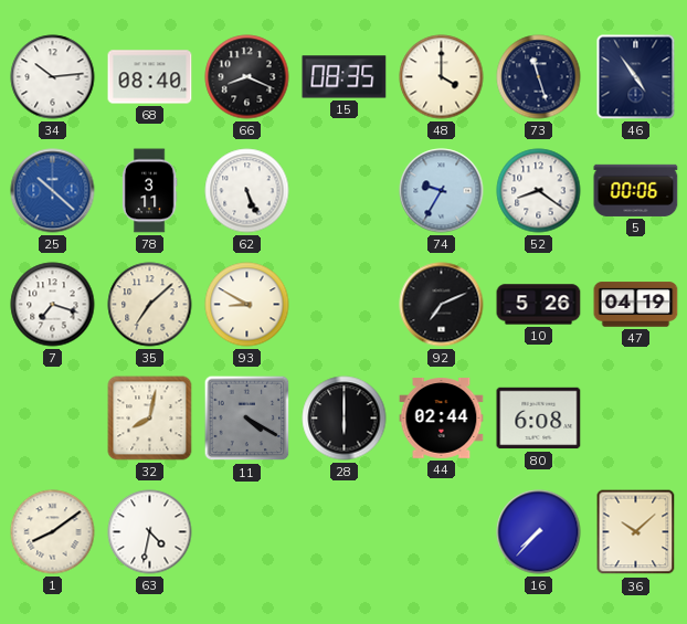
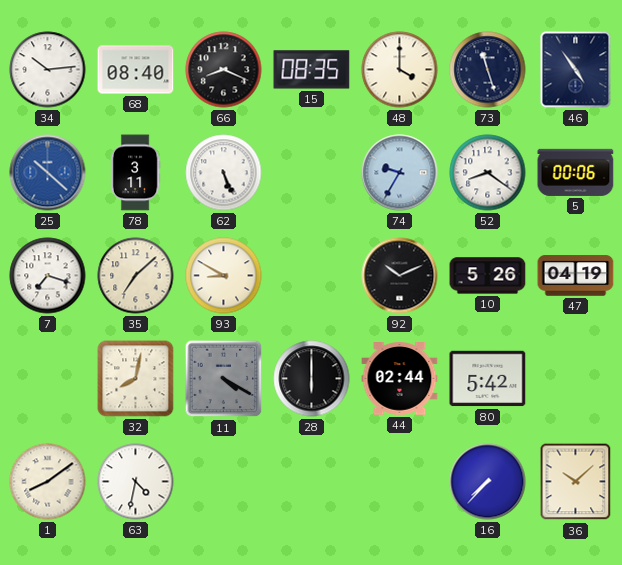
92: 7:11 -> 10:11
80: 6:08 -> 5:42
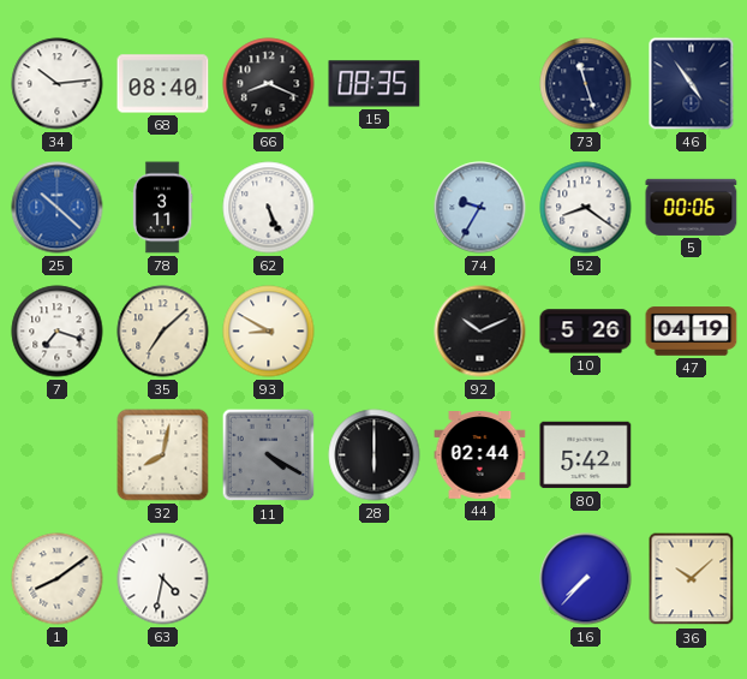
48: 4:00 -> none
